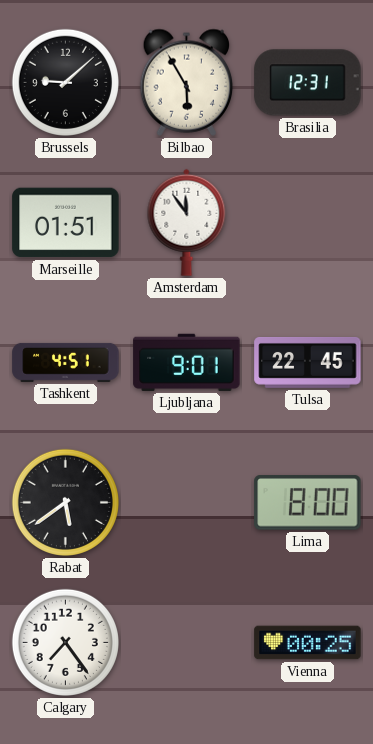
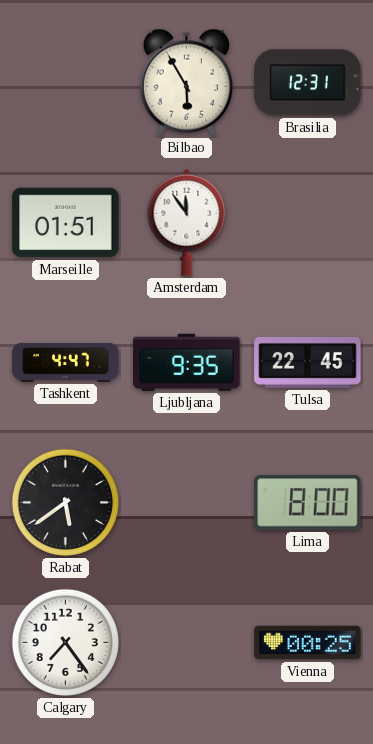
Brussels: 9:08 -> none
Tashkent: 4:51 -> 4:47
Ljubljana: 9:01 -> 9:35
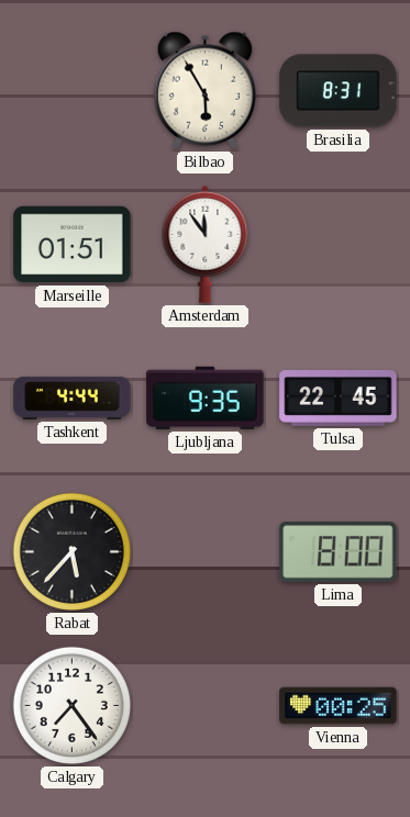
Brasilia: 12:31 -> 8:31
Tashkent: 4:47 -> 4:44
Rabat: 5:39 -> 5:37
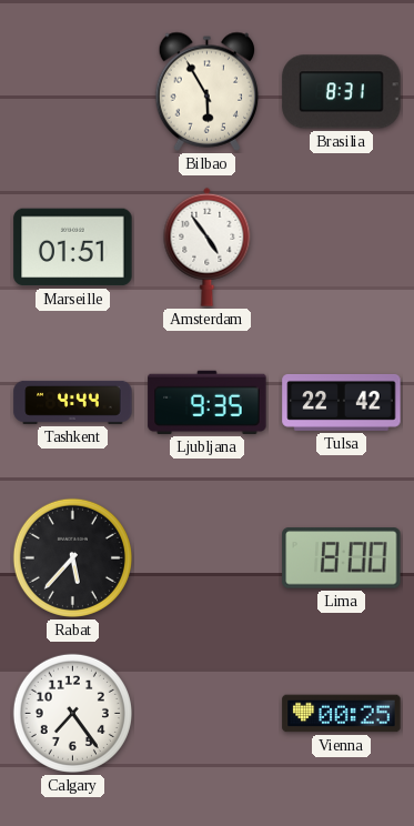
Amsterdam: 11:54 -> 4:54
Tulsa: 22:45 -> 22:42
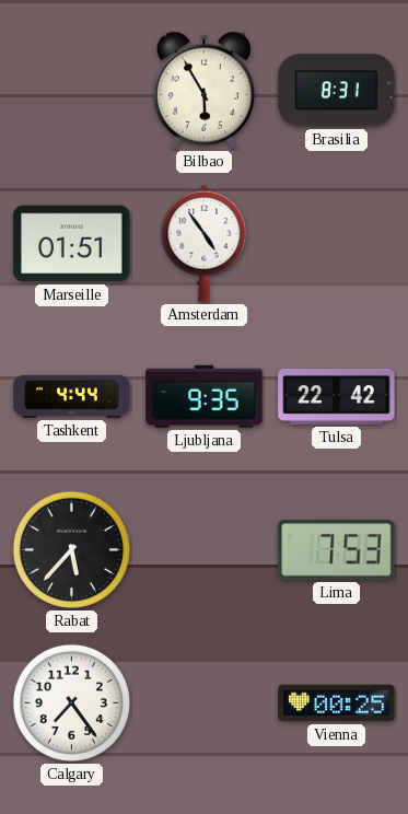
Lima: 8:00 -> 7:53
